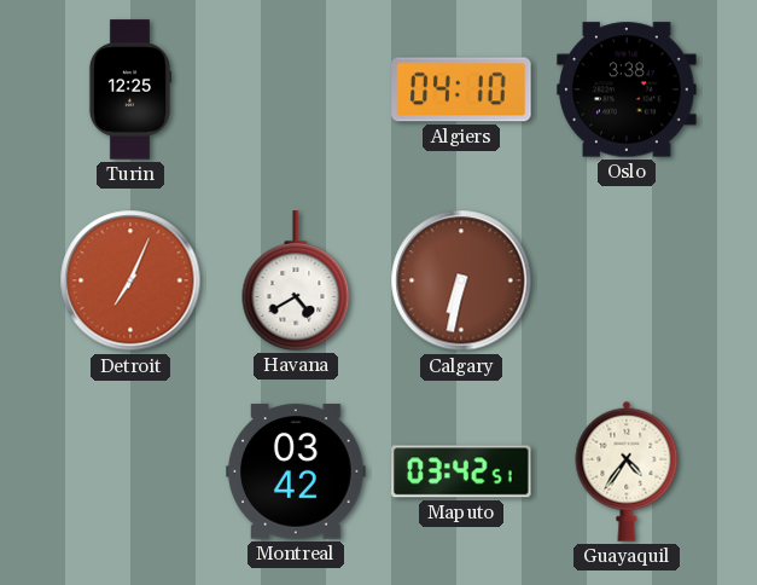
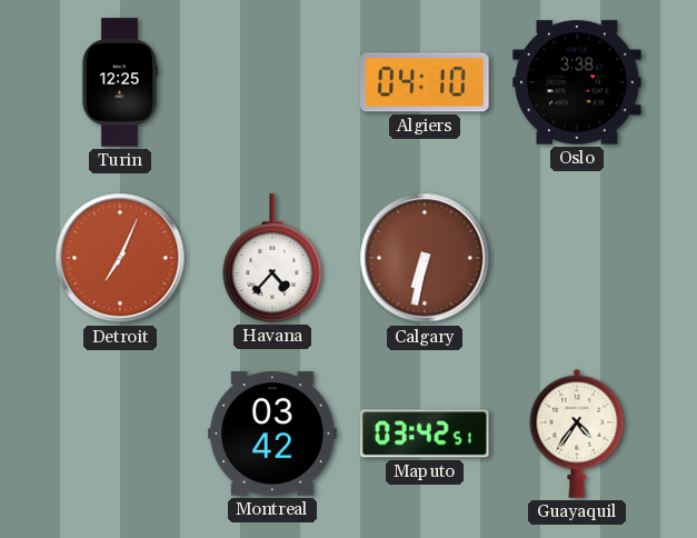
Havana: 4:40 -> 4:37
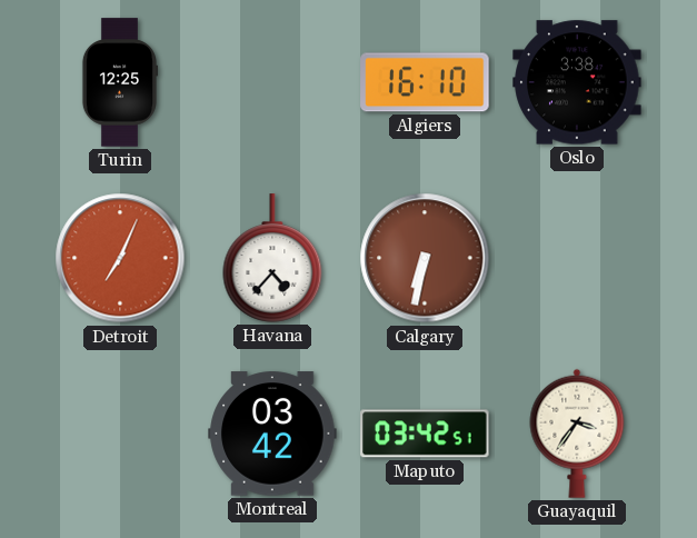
Algiers: 04:10 -> 16:10
Guayaquil: 4:36 -> 3:36
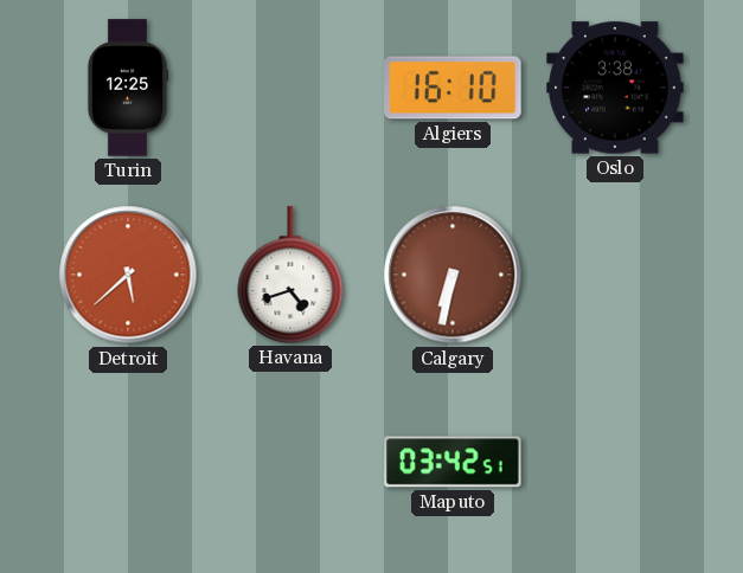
Detroit: 7:04 -> 5:38
Havana: 4:37 -> 4:42
Montreal: 03:42 -> none
Guayaquil: 3:36 -> none
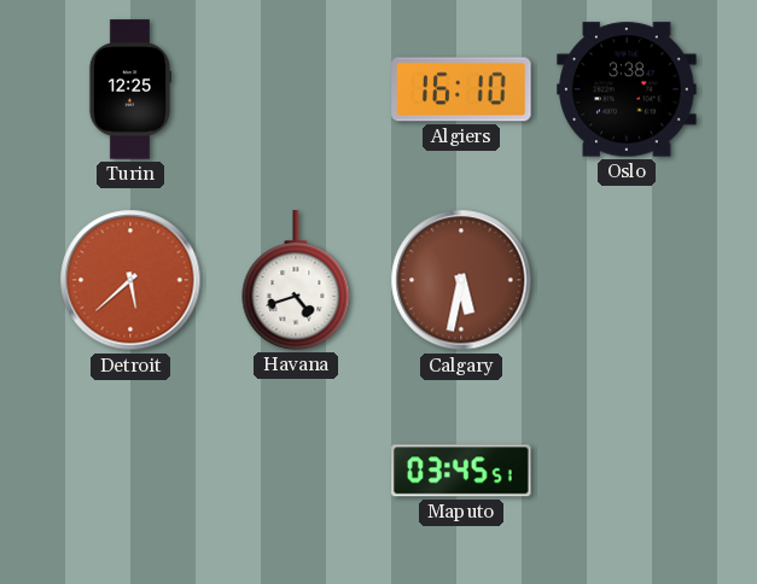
Calgary: 6:32 -> 5:32
Maputo: 03:42 -> 03:45
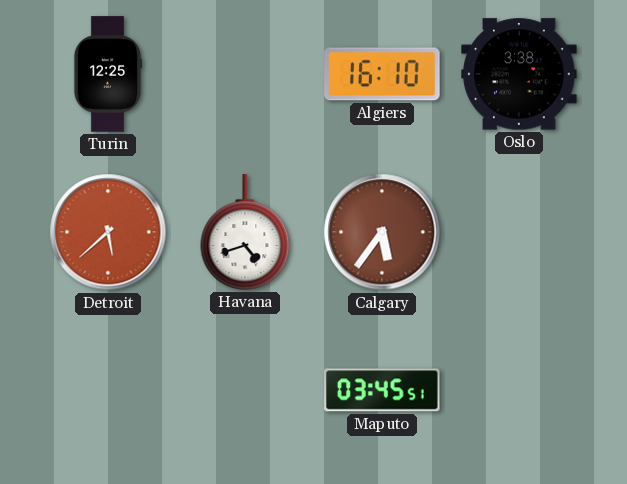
Calgary: 5:32 -> 5:36
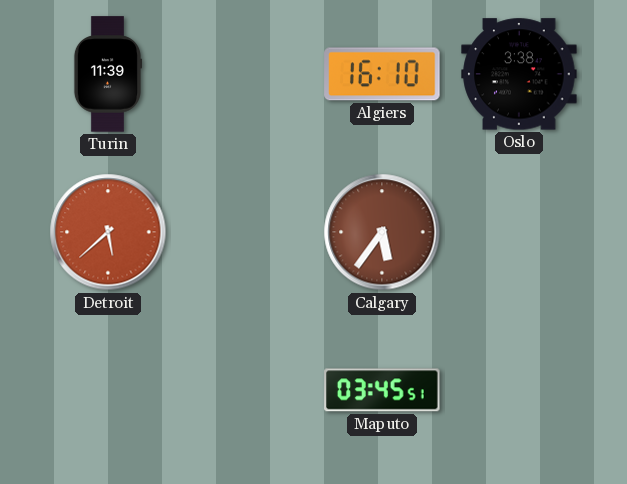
Turin: 12:25 -> 11:39
Havana: 4:42 -> none
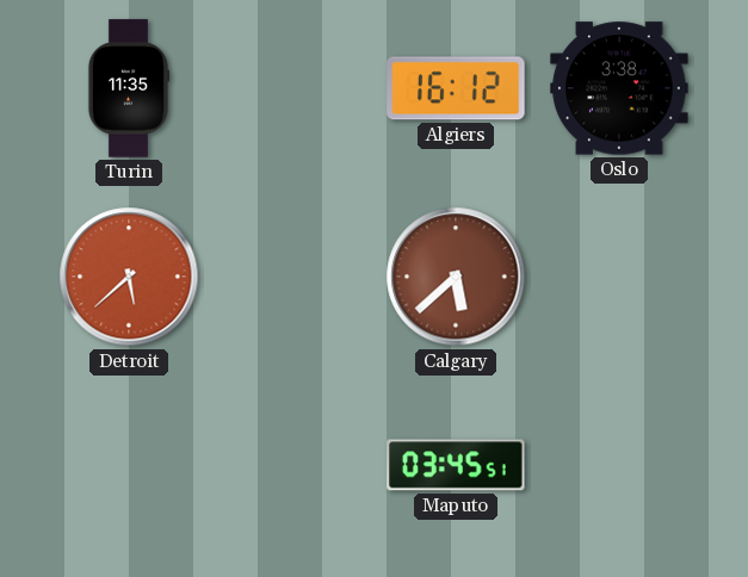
Turin: 11:39 -> 11:35
Algiers: 16:10 -> 16:12
Calgary: 5:36 -> 5:38
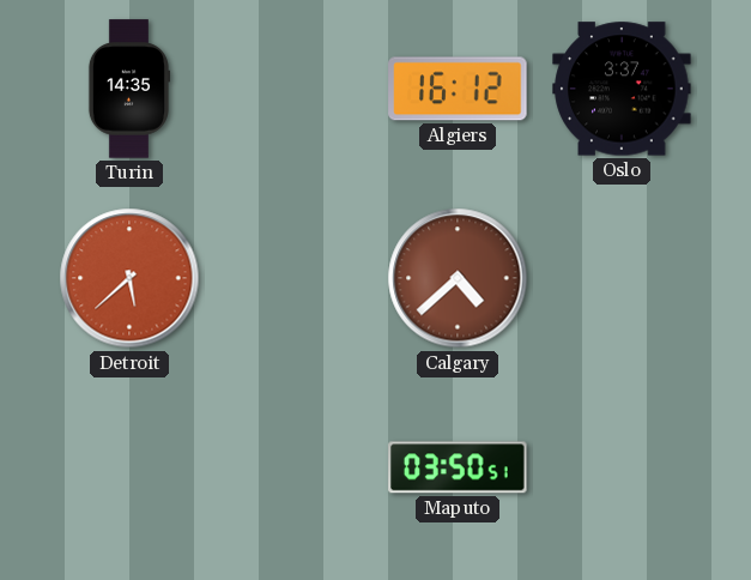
Turin: 11:35 -> 14:35
Oslo: 3:38 -> 3:37
Calgary: 5:38 -> 4:38
Maputo: 03:45 -> 03:50
